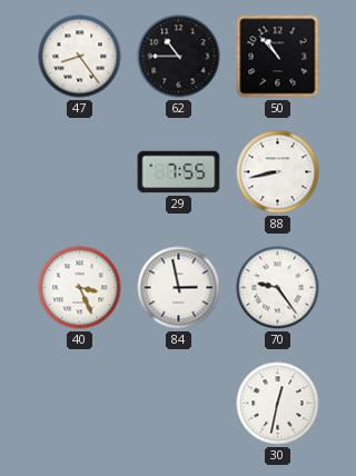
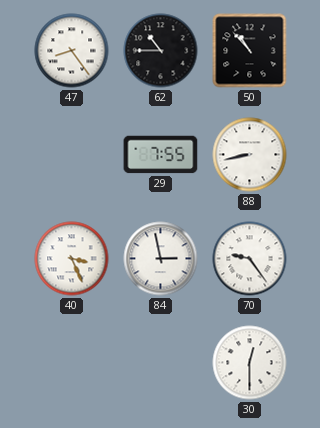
30: 12:32 -> 12:30
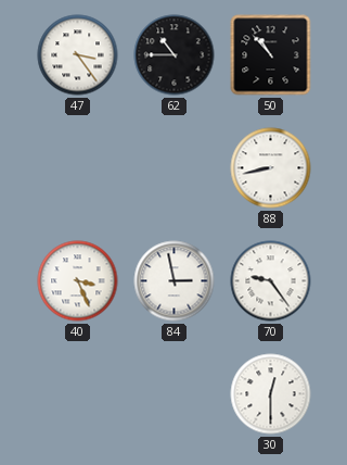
47: 8:24 -> 3:24
29: 7:55 -> none
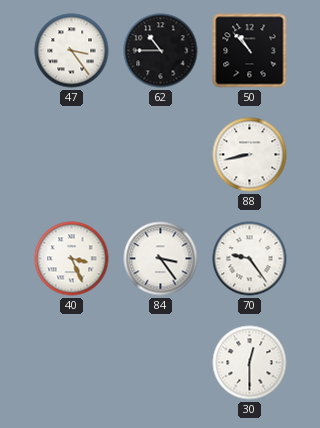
84: 2:58 -> 3:24
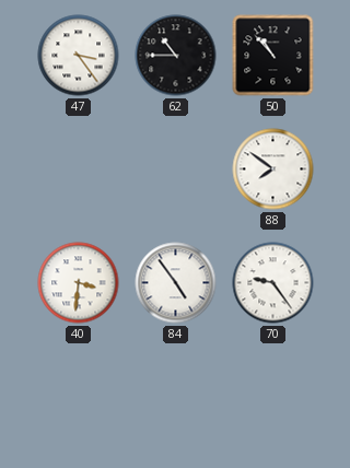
88: 8:43 -> 7:51
40: 3:26 -> 3:31
84: 3:24 -> 4:54
30: 12:30 -> none
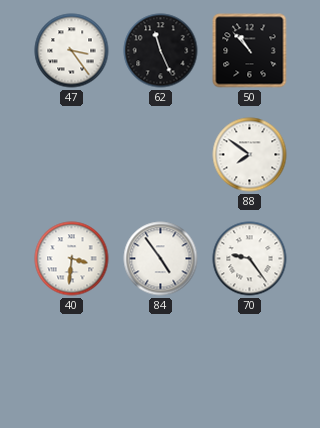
62: 10:45 -> 11:26
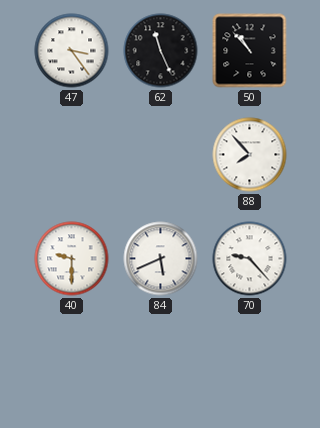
88: 7:51 -> 7:53
40: 3:31 -> 9:30
84: 4:54 -> 5:41
70: 9:24 -> 9:23
